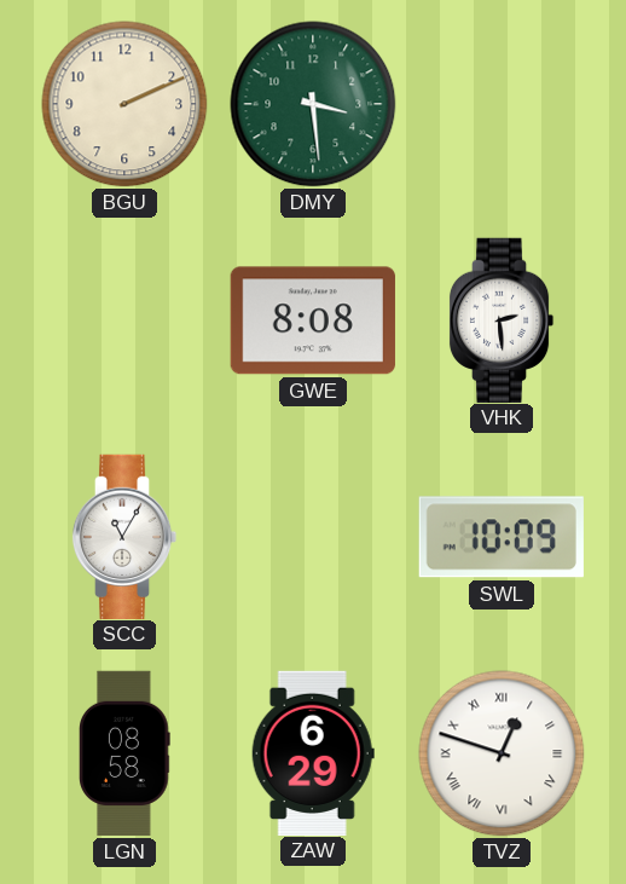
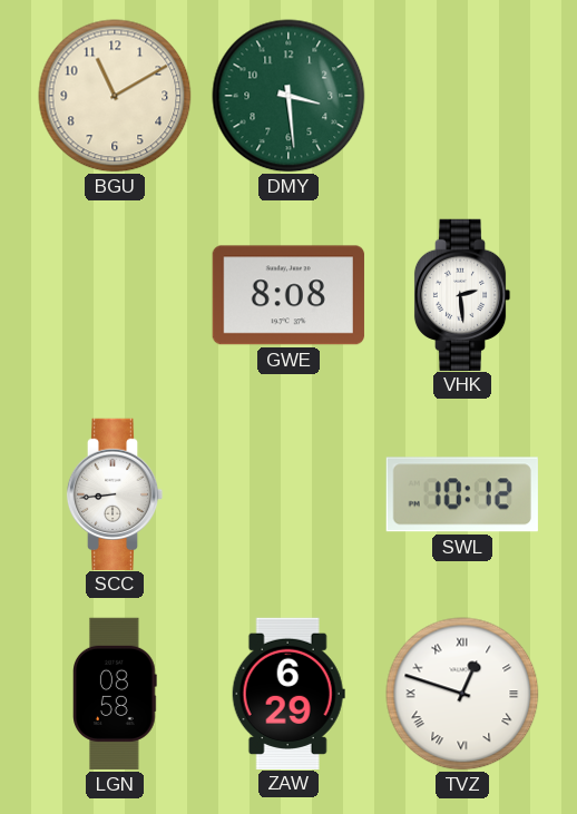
BGU: 2:11 -> 11:10
SCC: 11:05 -> 8:44
SWL: 10:09 -> 10:12
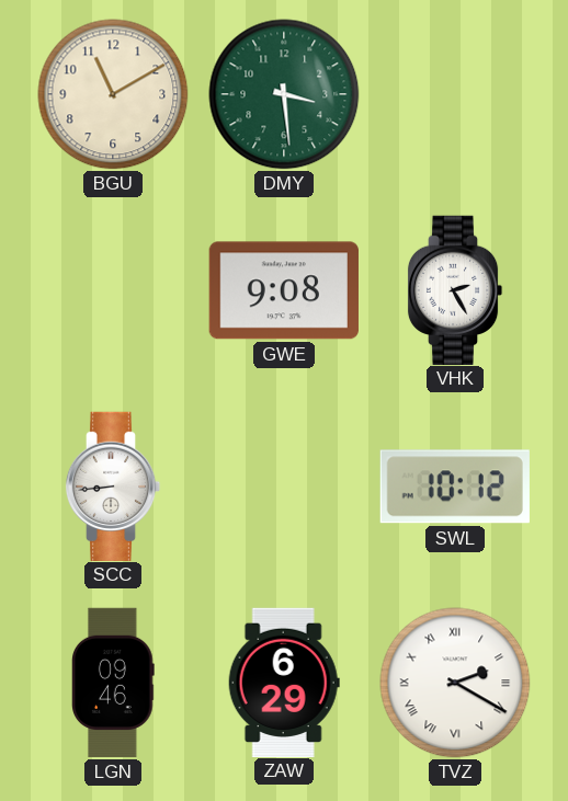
GWE: 8:08 -> 9:08
VHK: 2:29 -> 2:25
LGN: 08:58 -> 09:46
TVZ: 12:48 -> 2:20
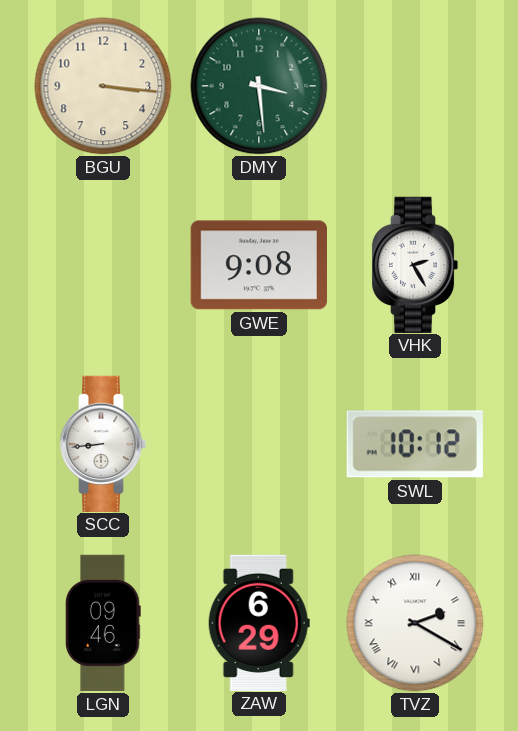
BGU: 11:10 -> 3:16
